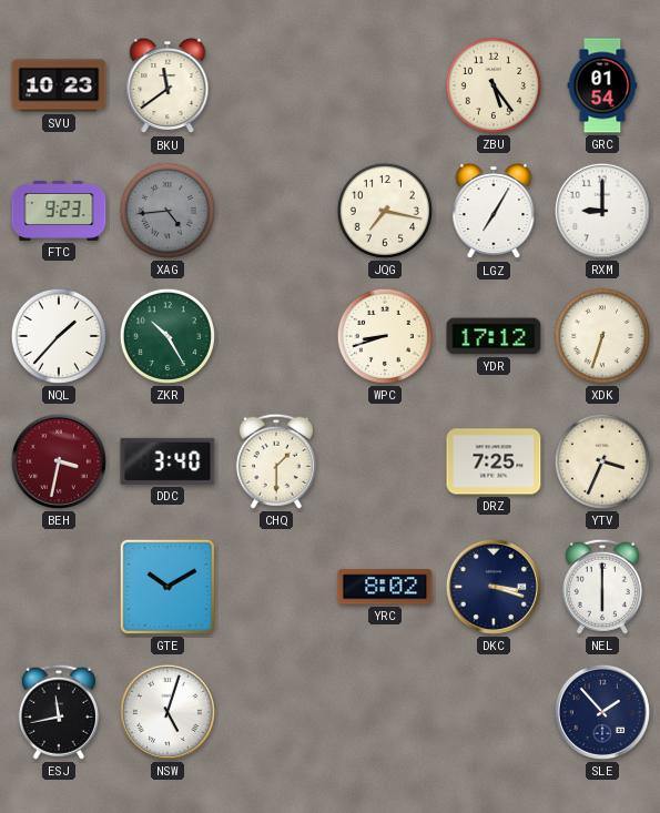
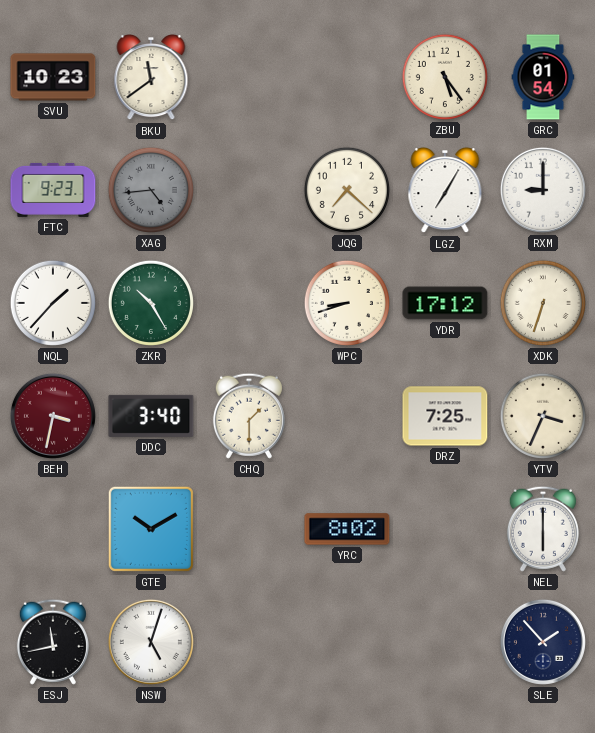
JQG: 7:17 -> 7:22
DKC: 3:18 -> none
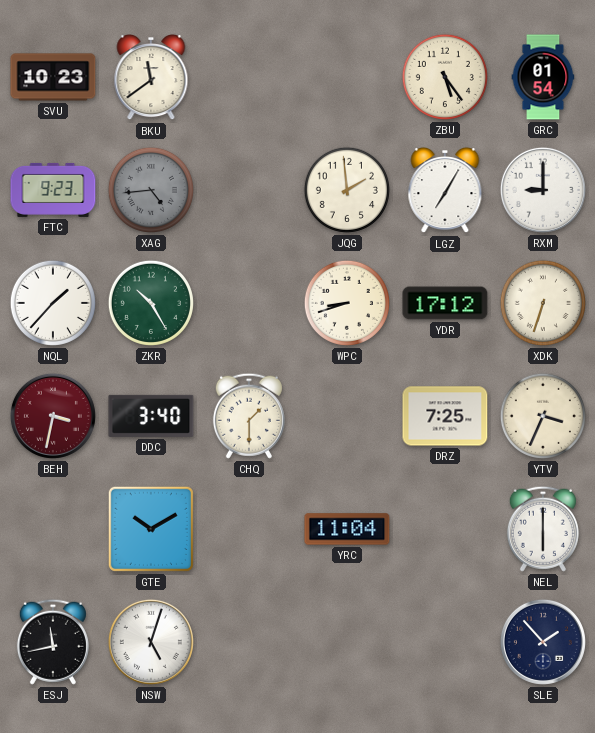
JQG: 7:22 -> 1:59
YRC: 8:02 -> 11:04
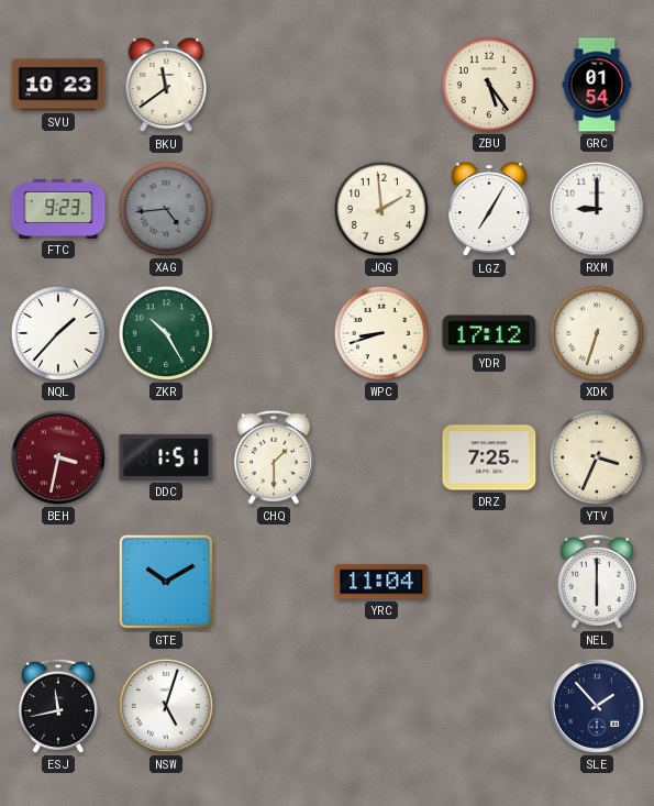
DDC: 3:40 -> 1:51
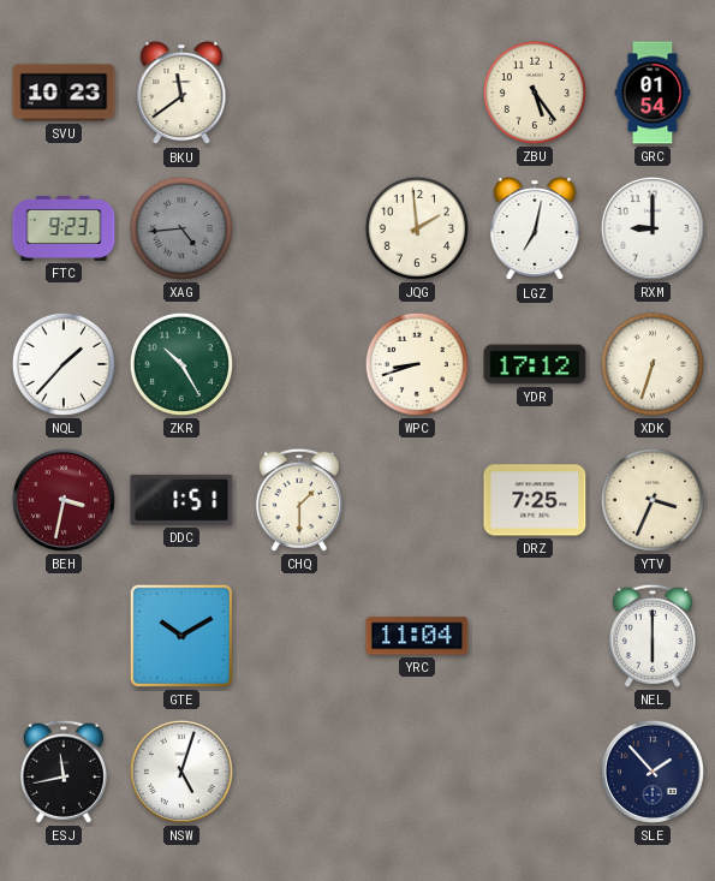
LGZ: 7:05 -> 7:02
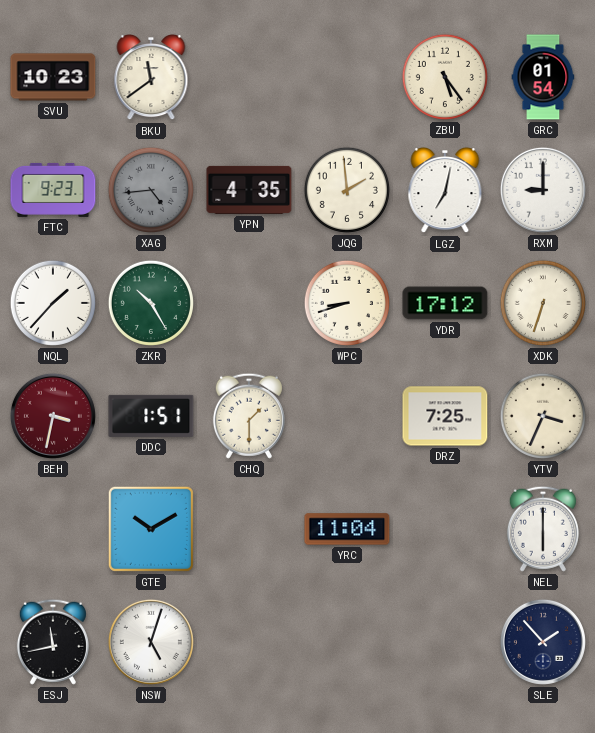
YPN: none -> 4:35
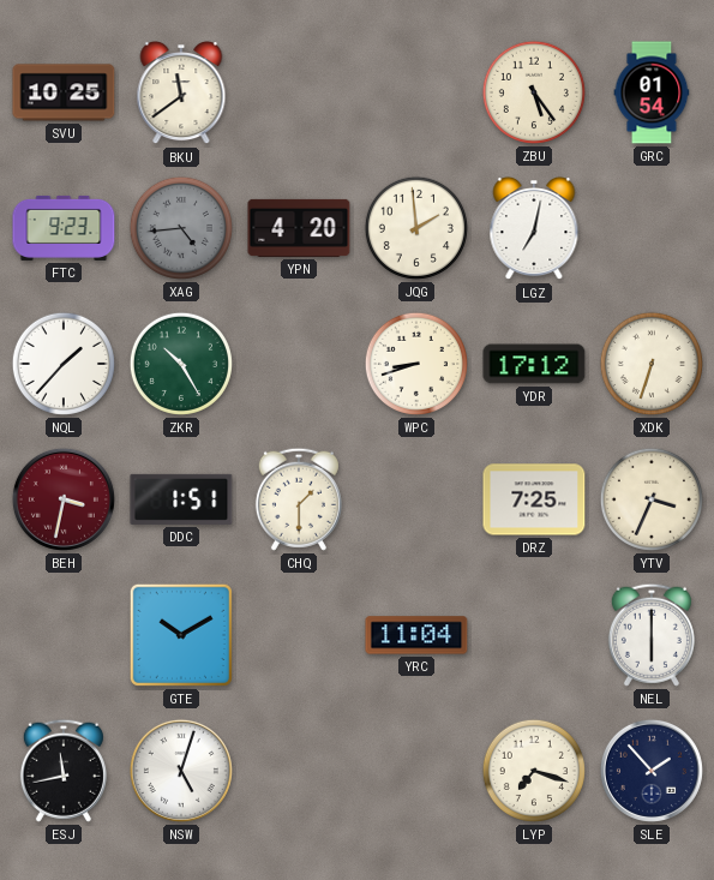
SVU: 10:23 -> 10:25
YPN: 4:35 -> 4:20
RXM: 9:00 -> none
LYP: none -> 7:18
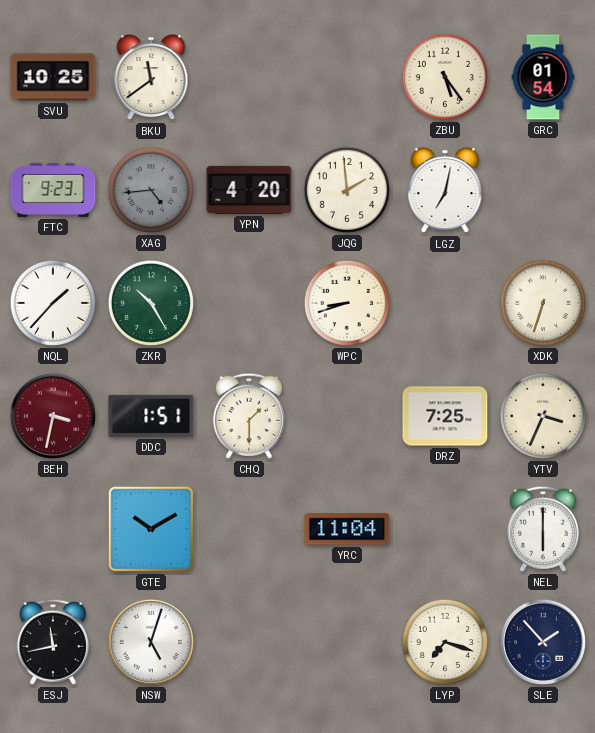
YDR: 17:12 -> none
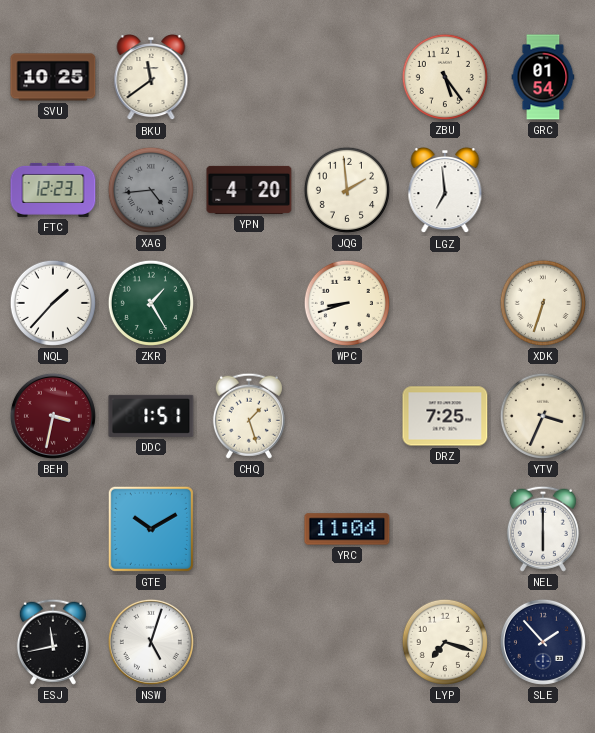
FTC: 9:23 -> 12:23
LGZ: 7:02 -> 6:59
ZKR: 10:25 -> 1:25
CHQ: 1:30 -> 1:27
